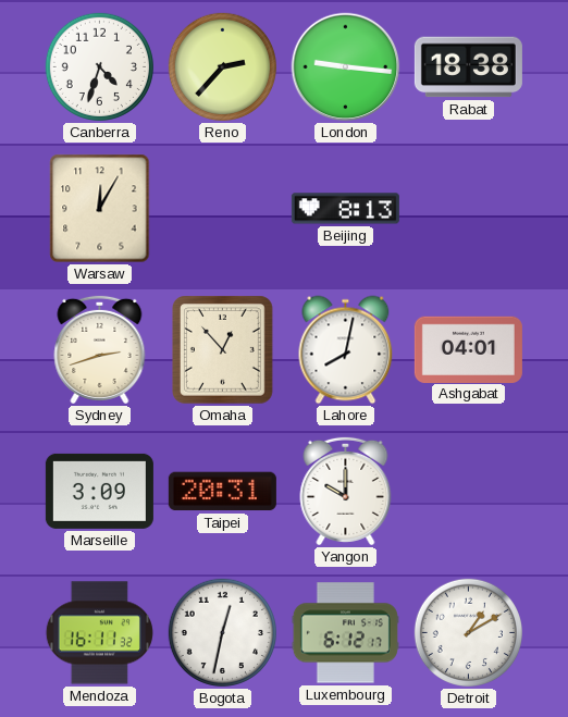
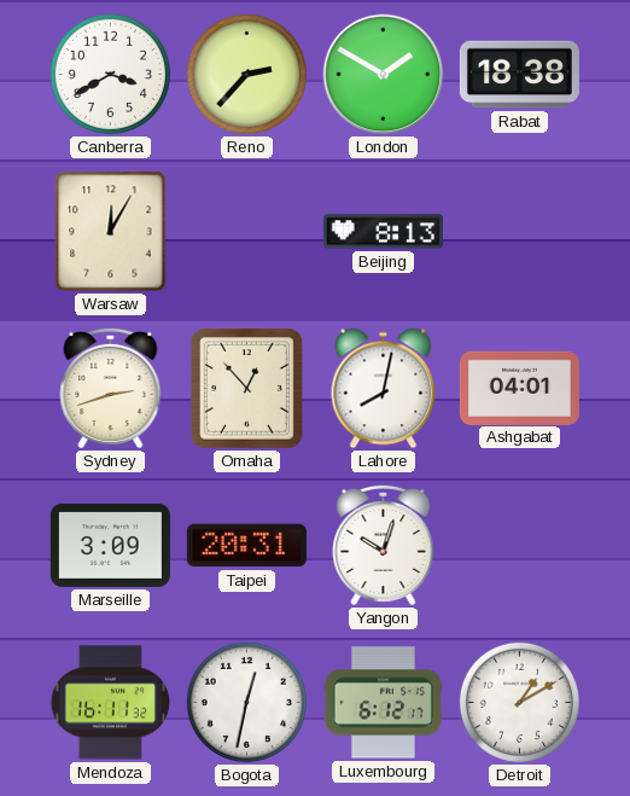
Canberra: 4:33 -> 3:40
London: 9:16 -> 1:50
Yangon: 10:00 -> 10:03
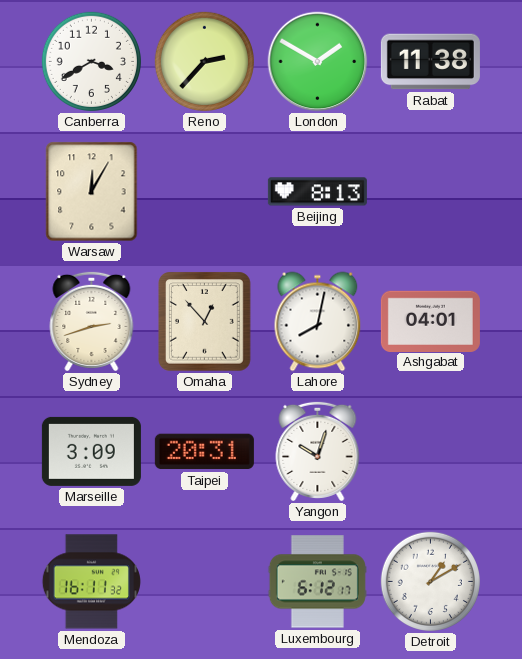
Rabat: 18:38 -> 11:38
Bogota: 12:32 -> none
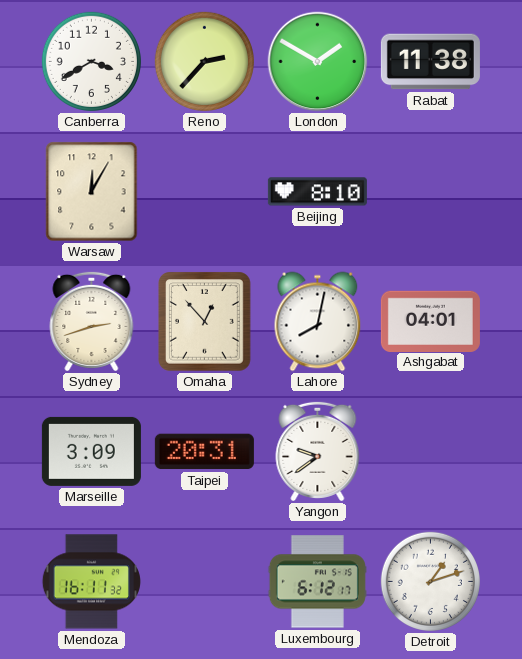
Beijing: 8:13 -> 8:10
Yangon: 10:03 -> 9:39
Detroit: 1:10 -> 1:12
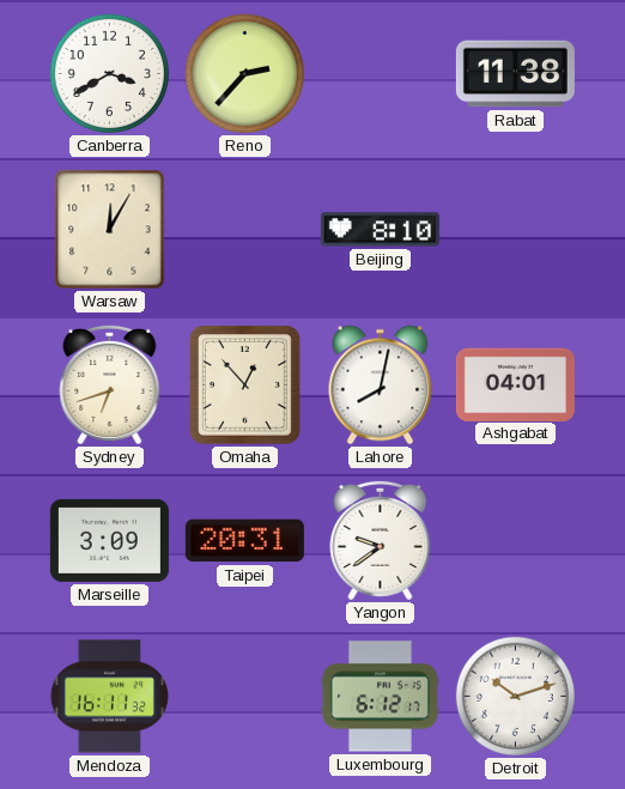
London: 1:50 -> none
Sydney: 2:42 -> 6:42
Detroit: 1:12 -> 10:12
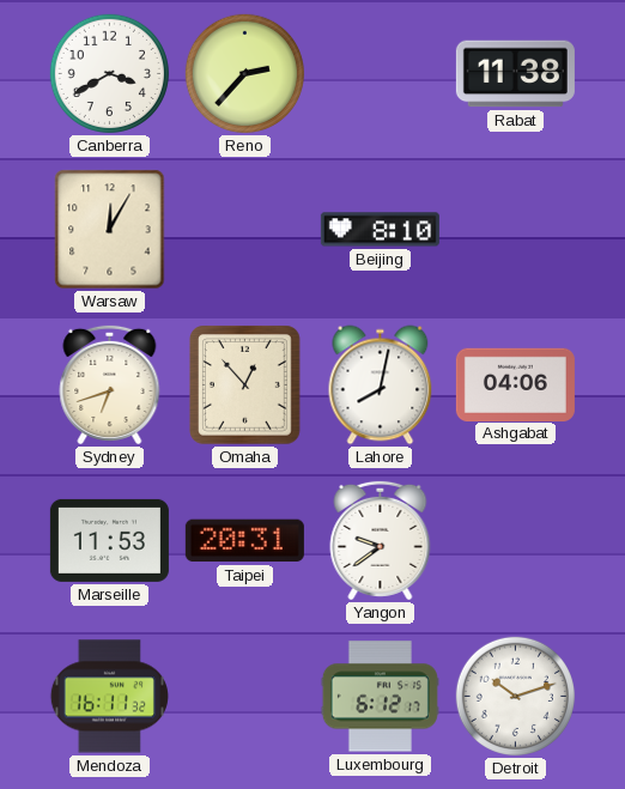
Ashgabat: 04:01 -> 04:06
Marseille: 3:09 -> 11:53
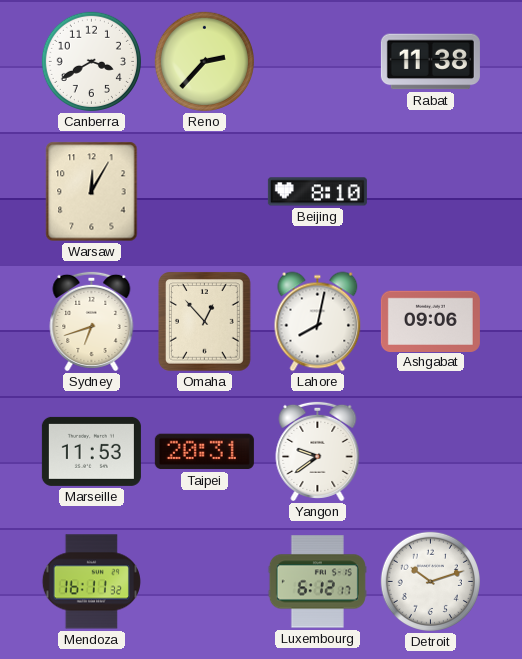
Ashgabat: 04:06 -> 09:06
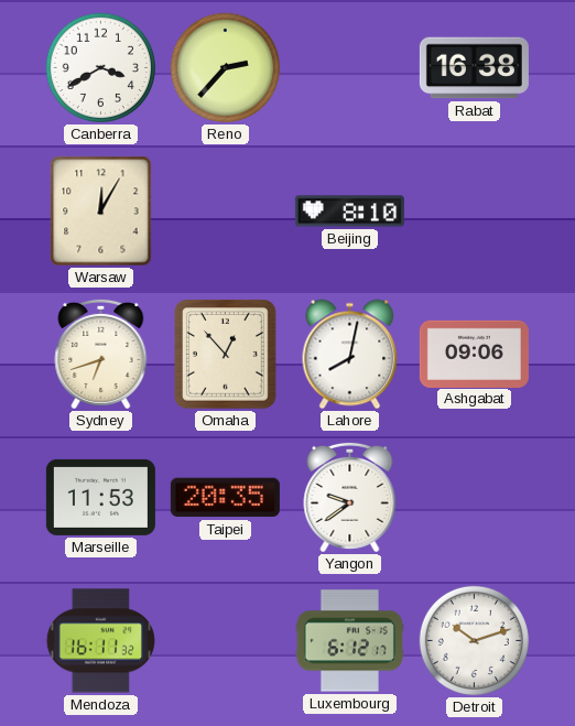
Rabat: 11:38 -> 16:38
Taipei: 20:31 -> 20:35
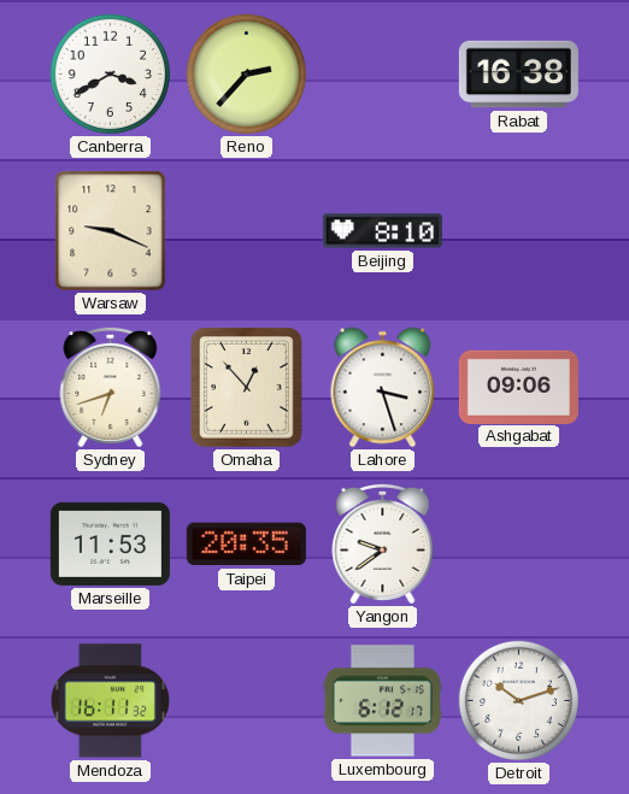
Warsaw: 12:05 -> 9:19
Lahore: 8:02 -> 3:27
